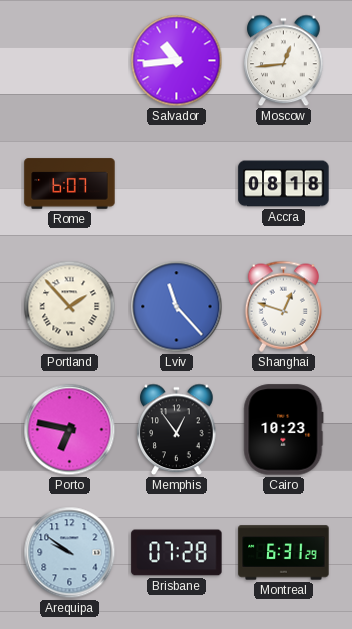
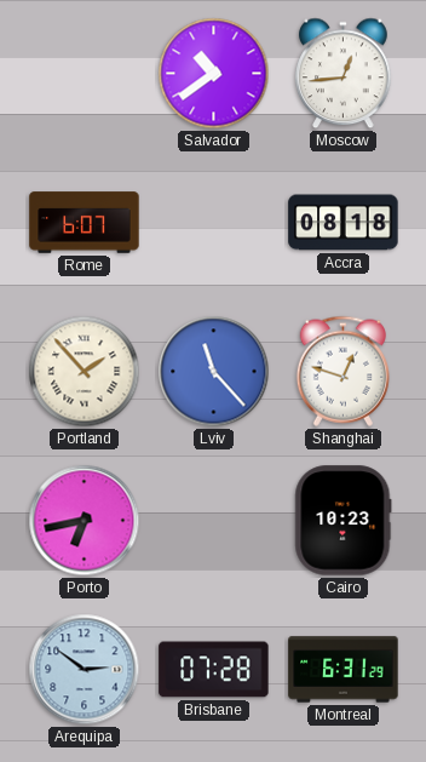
Salvador: 10:44 -> 10:39
Porto: 6:47 -> 6:43
Memphis: 12:54 -> none
Arequipa: 9:51 -> 2:51
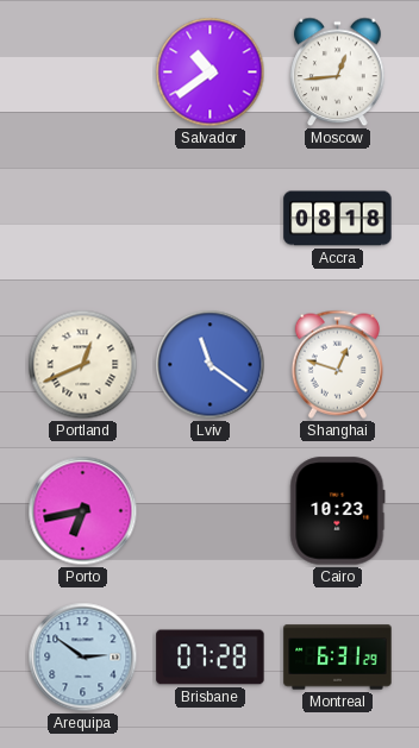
Rome: 6:07 -> none
Portland: 1:53 -> 12:41
Lviv: 11:23 -> 11:21
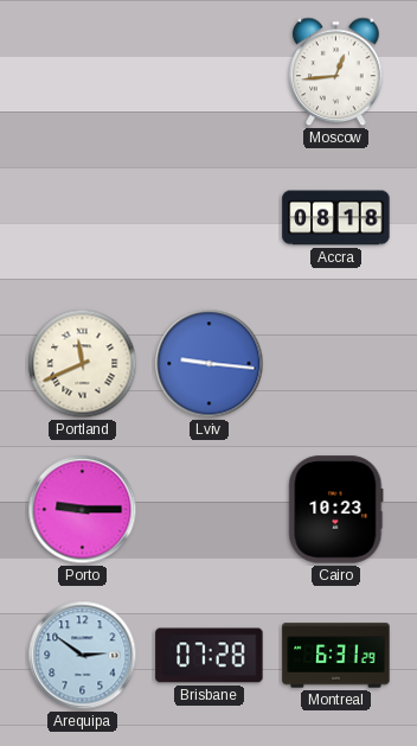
Salvador: 10:39 -> none
Portland: 12:41 -> 11:41
Lviv: 11:21 -> 9:16
Shanghai: 12:48 -> none
Porto: 6:43 -> 9:15
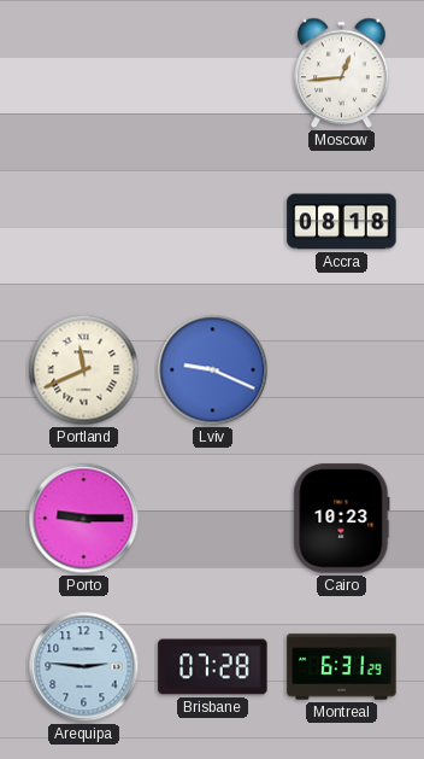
Lviv: 9:16 -> 9:19
Arequipa: 2:51 -> 2:46
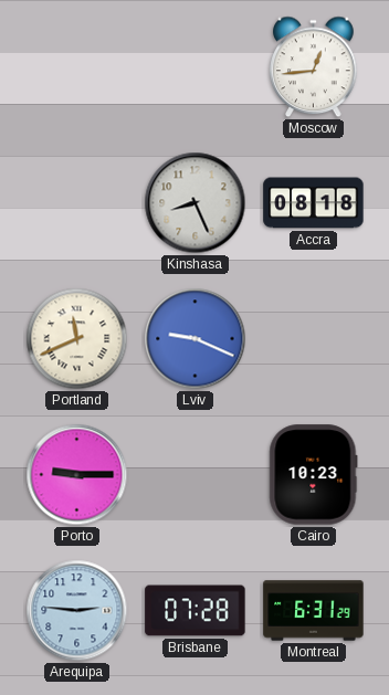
Kinshasa: none -> 8:26
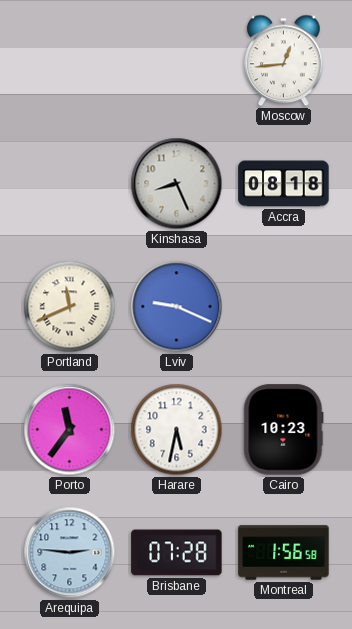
Porto: 9:15 -> 11:36
Harare: none -> 5:32
Montreal: 6:31 -> 1:56
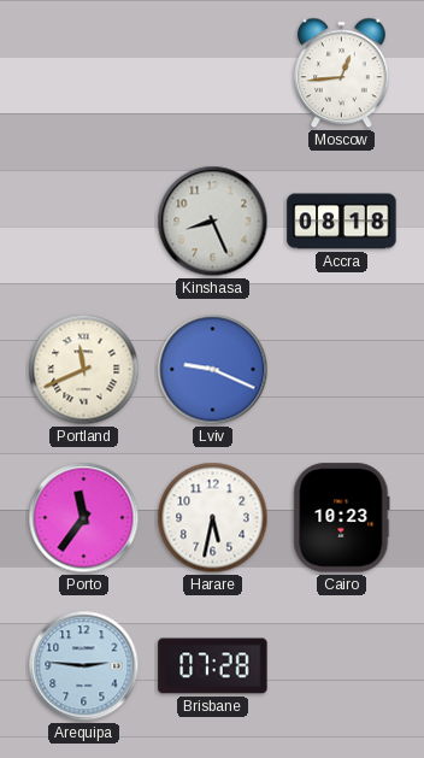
Montreal: 1:56 -> none
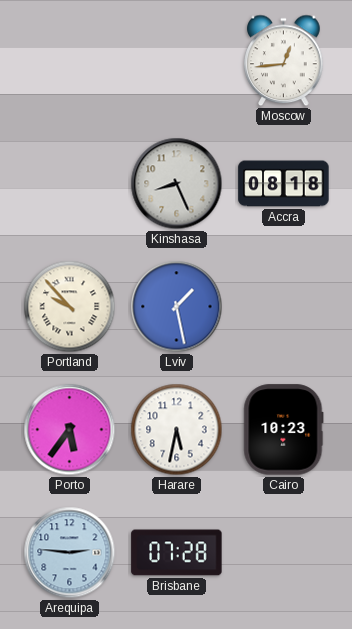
Portland: 11:41 -> 9:53
Lviv: 9:19 -> 1:28
Porto: 11:36 -> 5:36
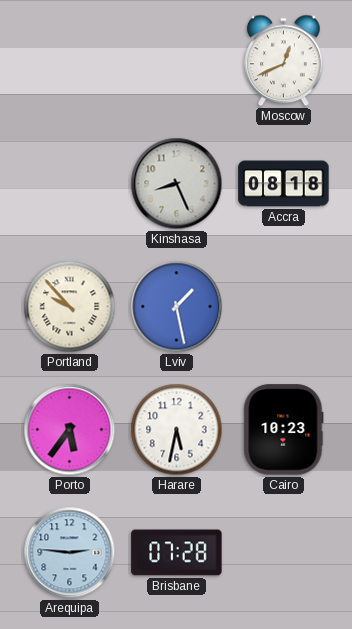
Moscow: 12:44 -> 12:41
